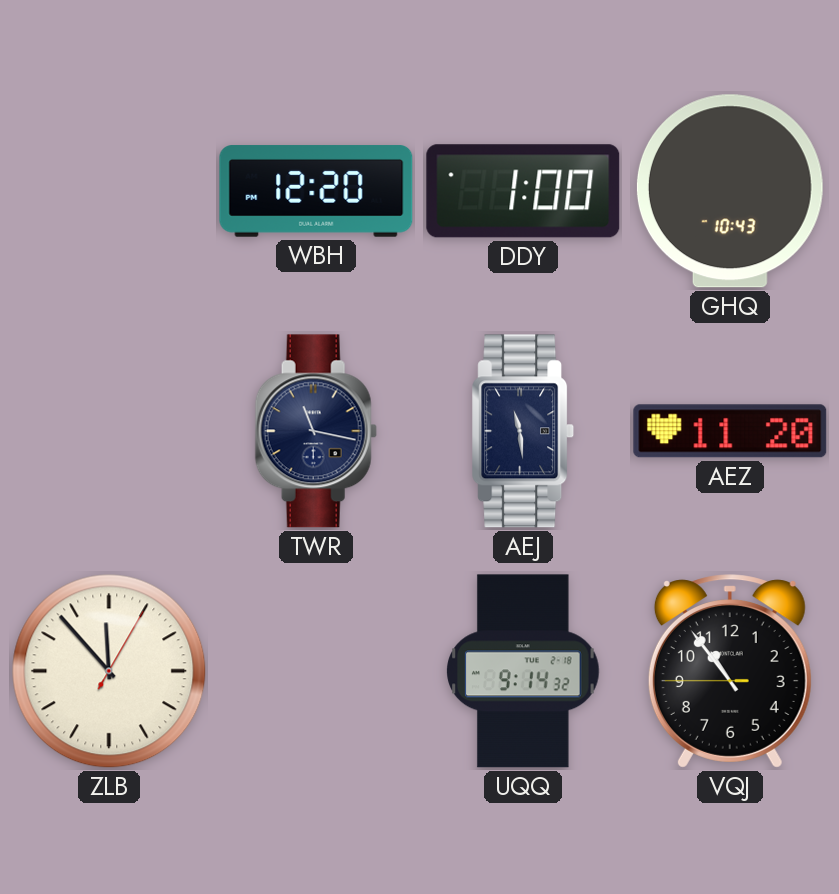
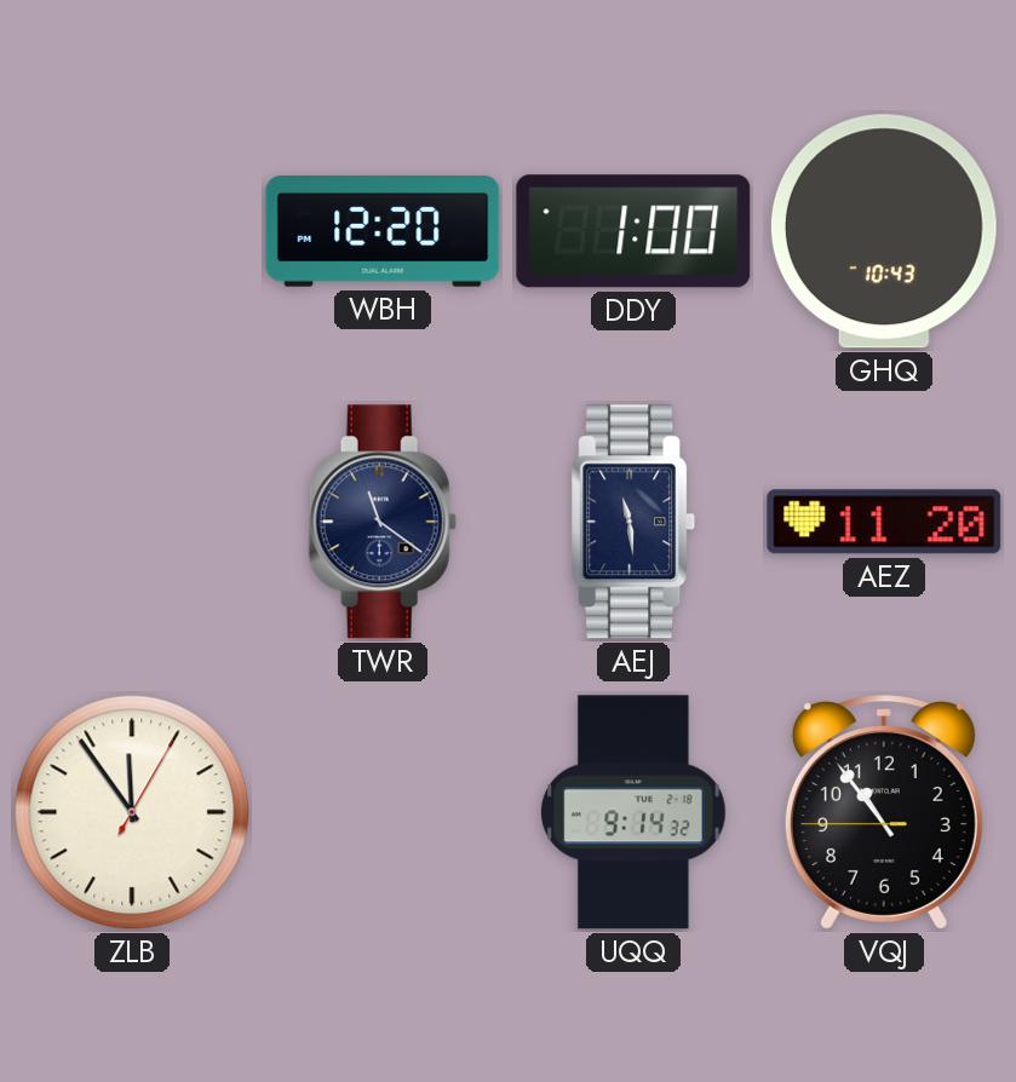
TWR: 11:17 -> 11:21
ZLB: 11:53 -> 11:54
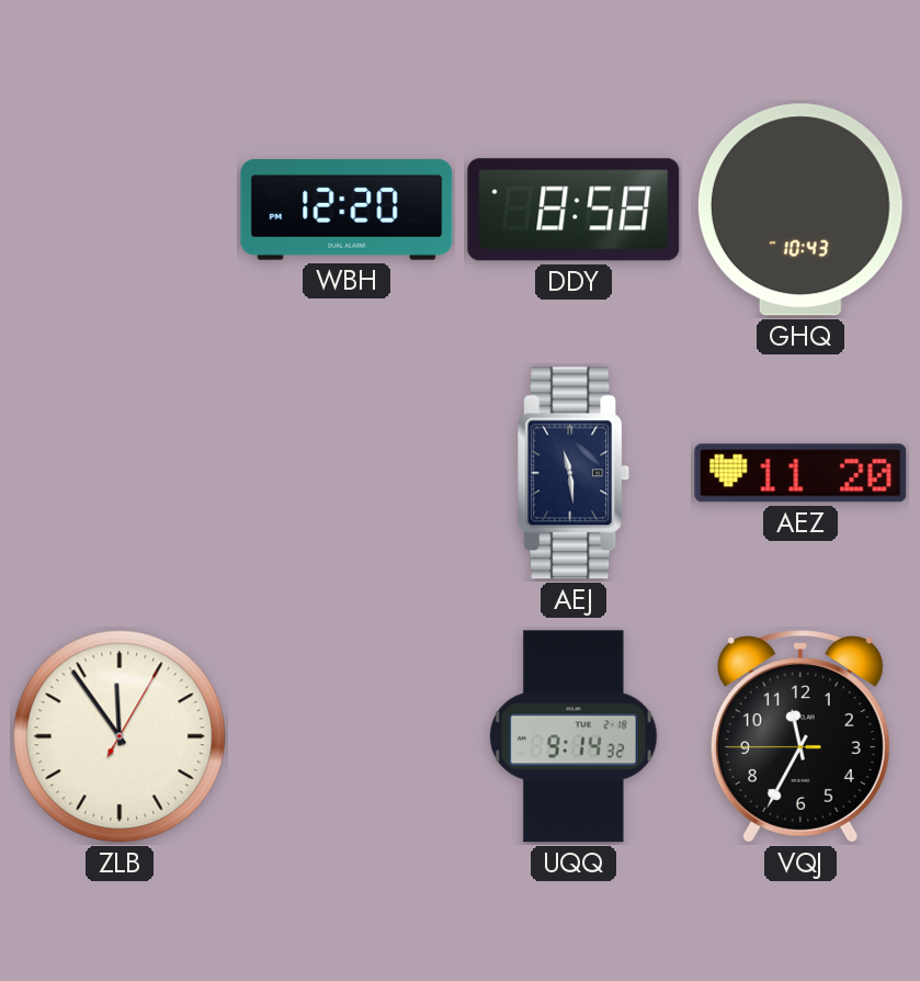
DDY: 1:00 -> 8:58
TWR: 11:21 -> none
VQJ: 10:53 -> 11:34
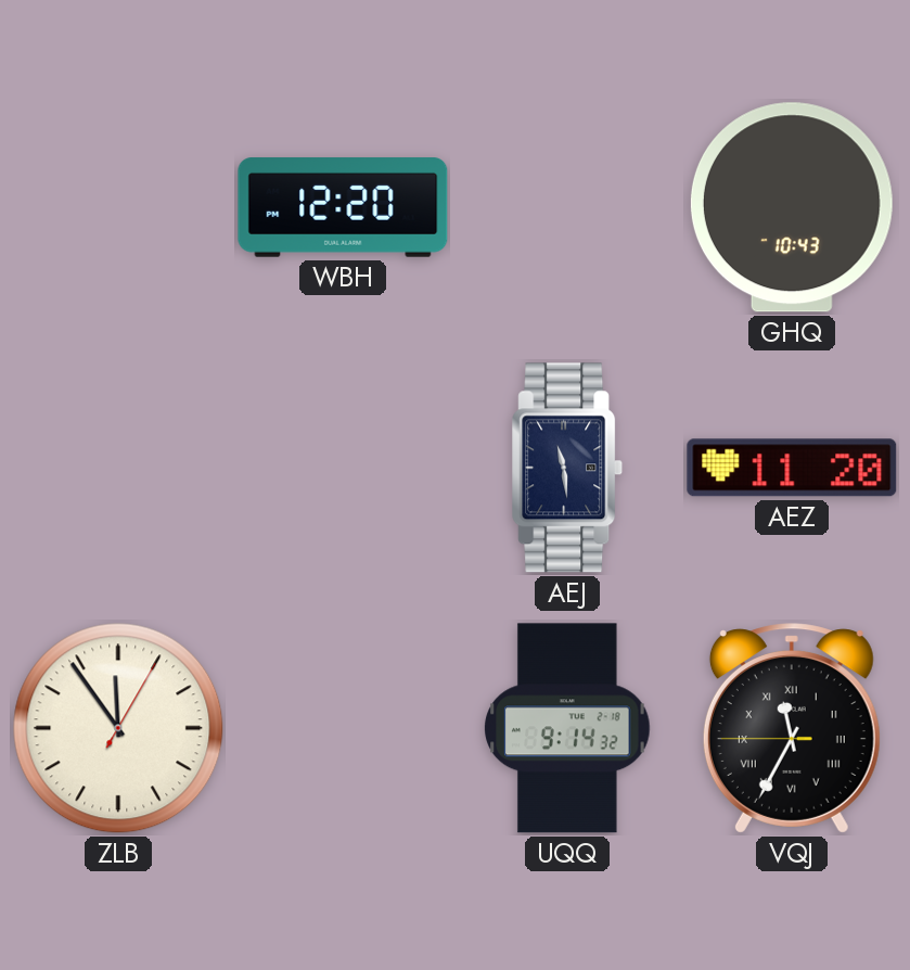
DDY: 8:58 -> none
VQJ numerals: Arabic -> Roman
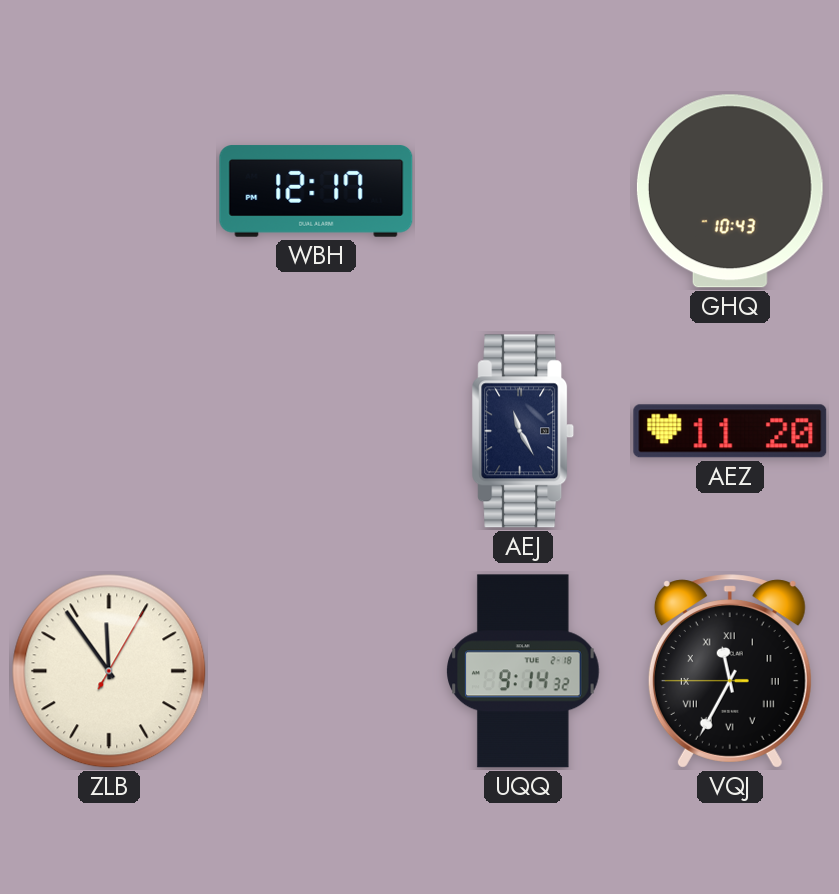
WBH: 12:20 -> 12:17
AEJ: 11:29 -> 11:25
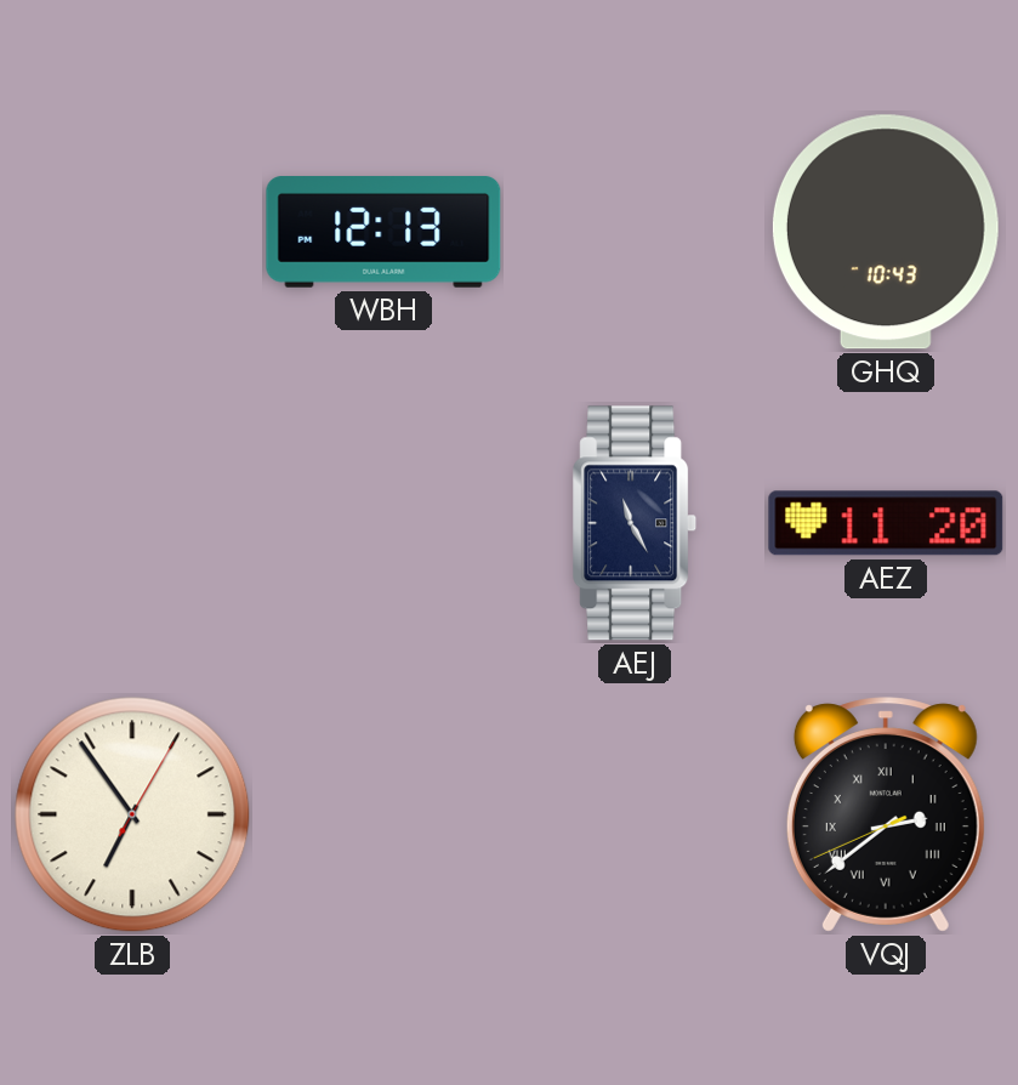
WBH: 12:17 -> 12:13
ZLB: 11:54 -> 6:54
UQQ: 9:14 -> none
VQJ: 11:34 -> 2:38
